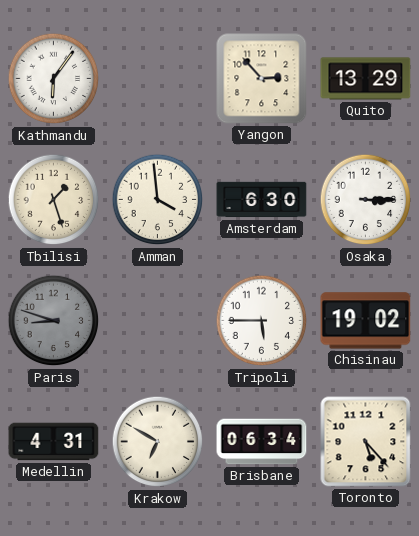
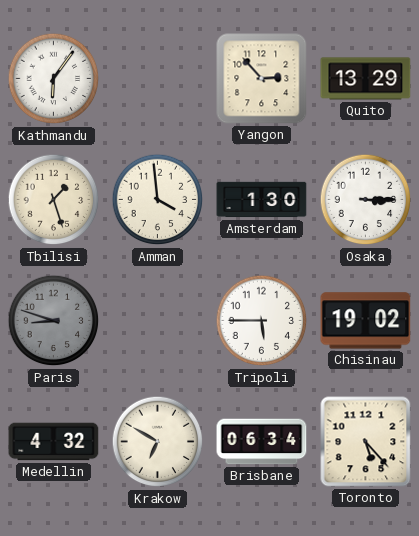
Amsterdam: 6:30 -> 1:30
Medellin: 4:31 -> 4:32
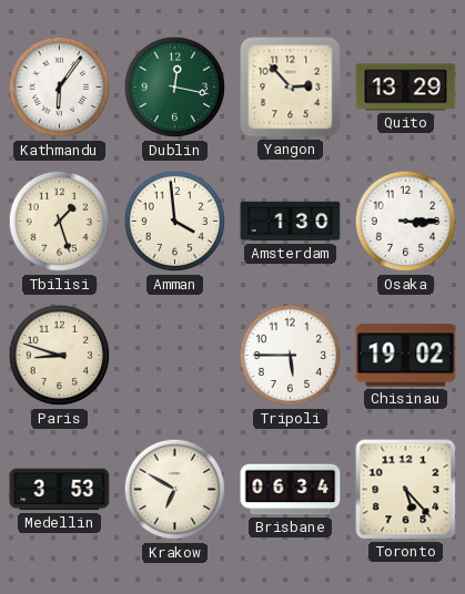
Dublin: none -> 12:17
Paris dial: grey -> cream
Medellin: 4:32 -> 3:53
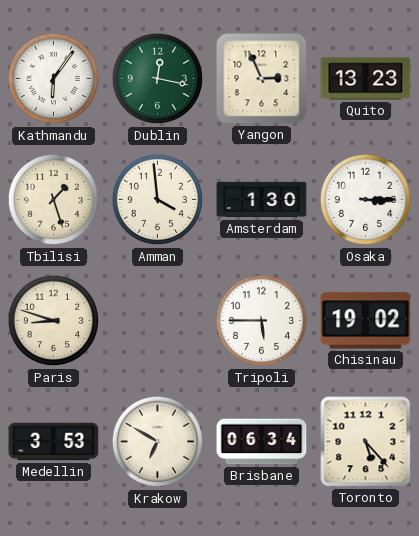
Yangon: 2:53 -> 2:56
Quito: 13:29 -> 13:23
